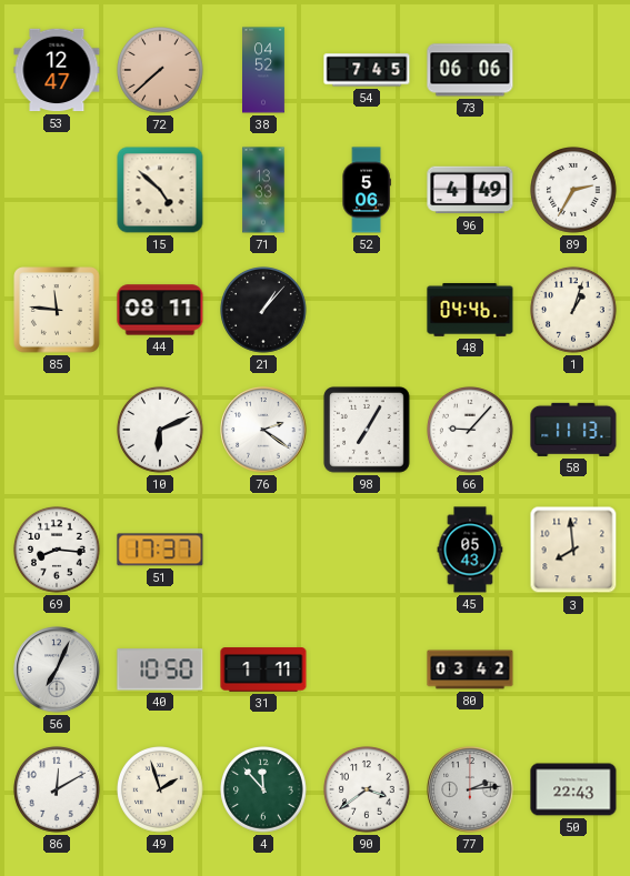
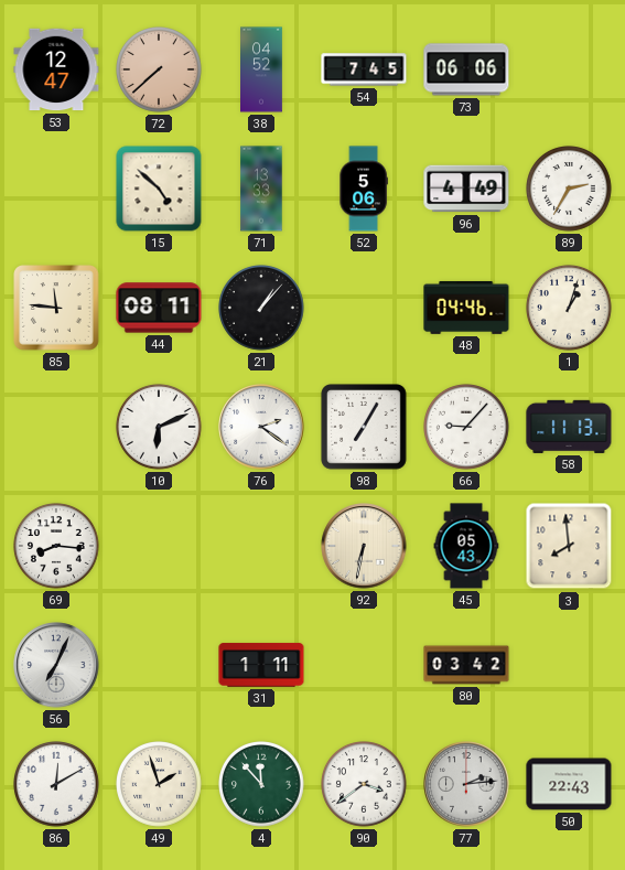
51: 17:37 -> none
92: none -> 6:32
40: 10:50 -> none
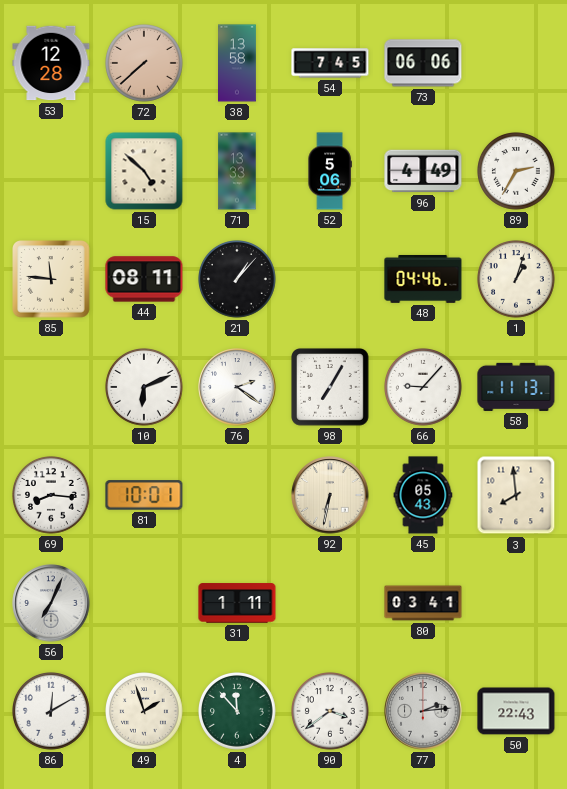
53: 12:47 -> 12:28
38: 04:52 -> 13:58
81: none -> 10:01
80: 03:42 -> 03:41
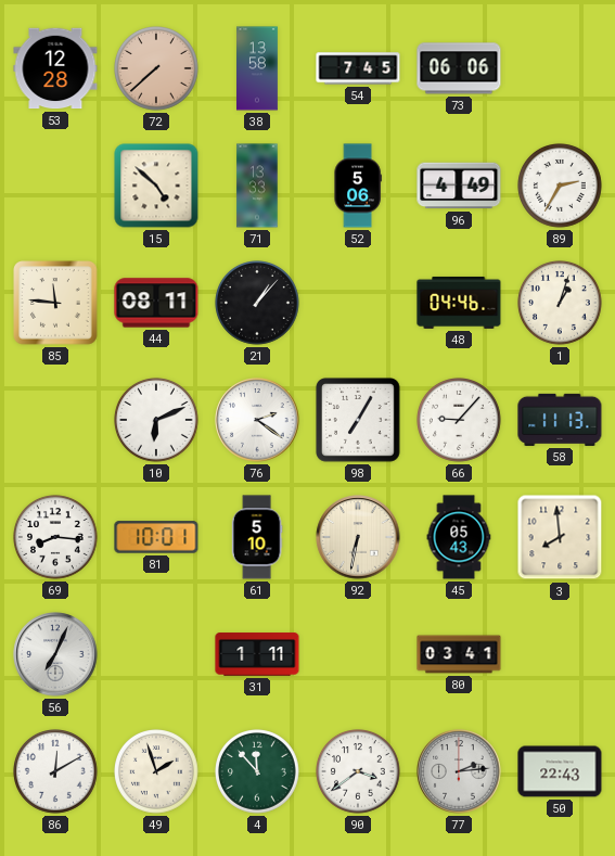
61: none -> 5:10
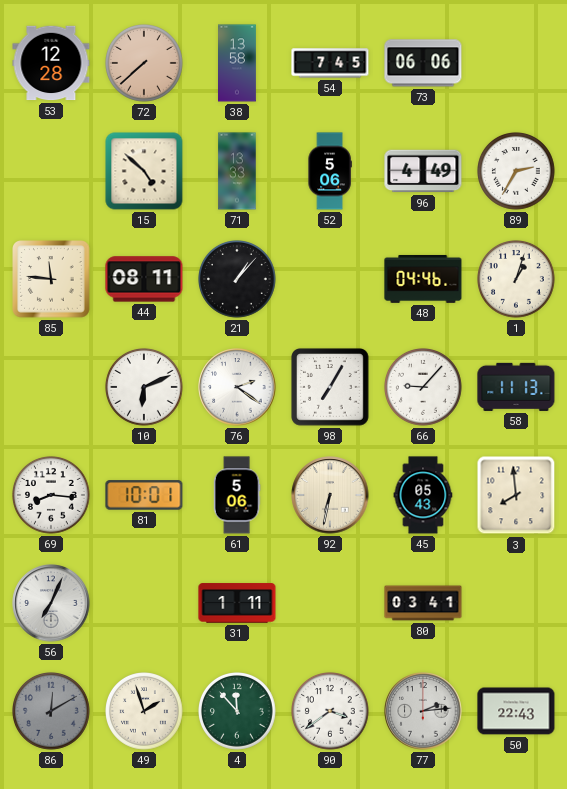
61: 5:10 -> 5:06
86 dial: white -> grey
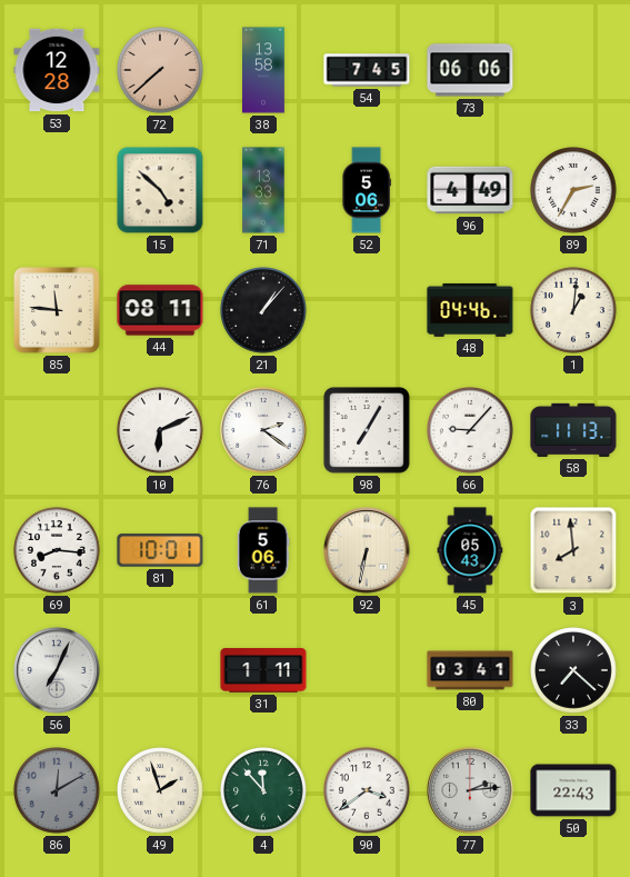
1: 1:03 -> 1:01
33: none -> 7:22
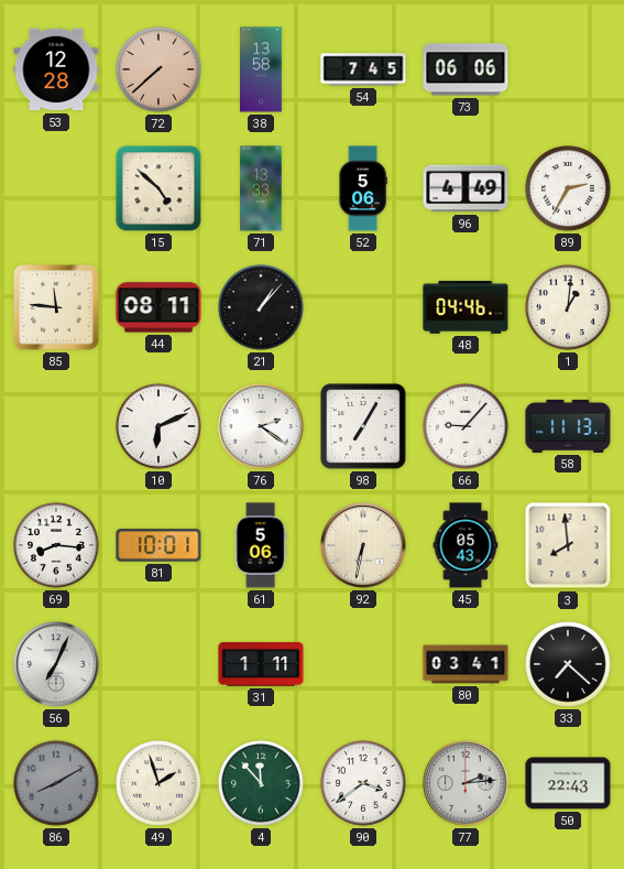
86: 12:10 -> 8:10
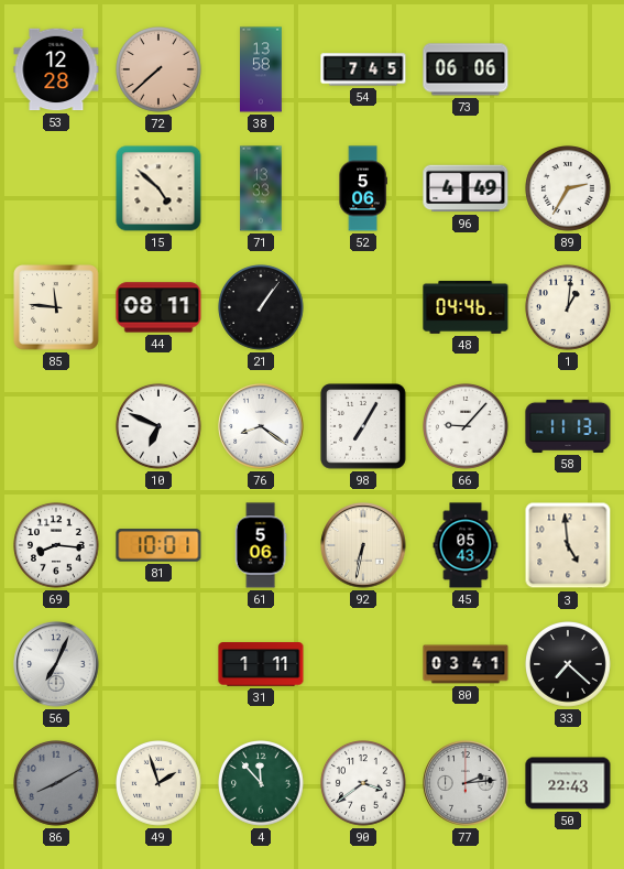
21: 1:07 -> 1:06
10: 6:11 -> 6:49
76: 2:21 -> 8:21
3: 7:59 -> 4:59
